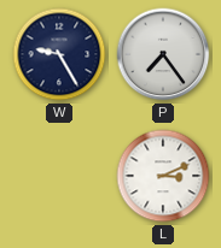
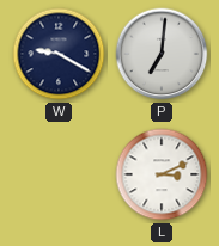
W: 9:25 -> 9:20
P: 7:24 -> 7:01
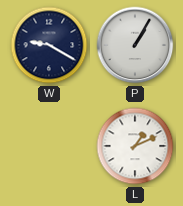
P: 7:01 -> 1:05
L: 3:11 -> 1:11
